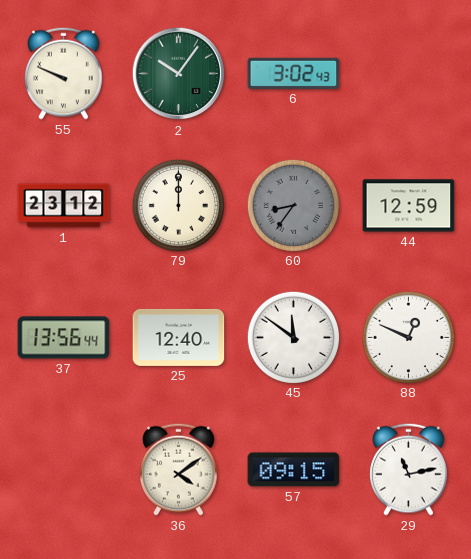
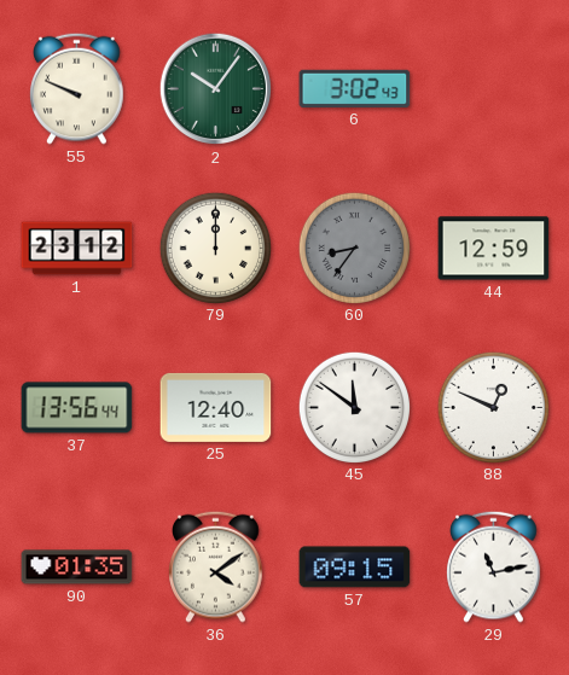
90: none -> 01:35
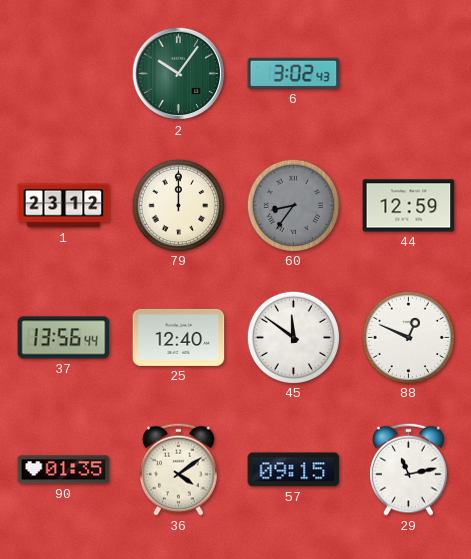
55: 9:49 -> none
